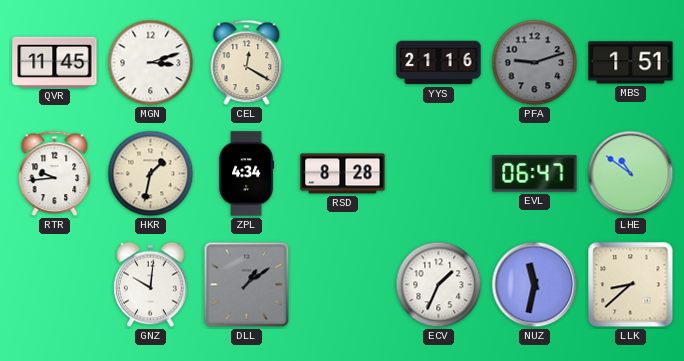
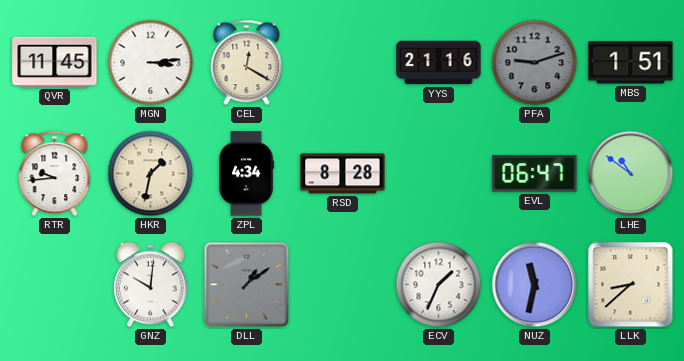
MGN: 3:12 -> 3:14
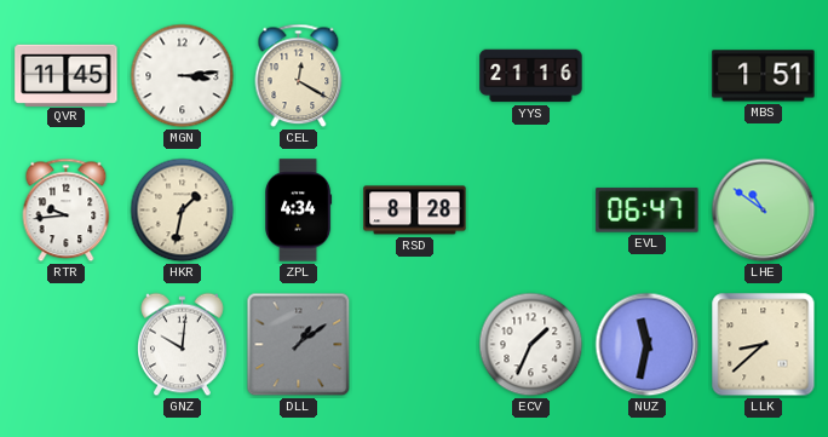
PFA: 9:12 -> none
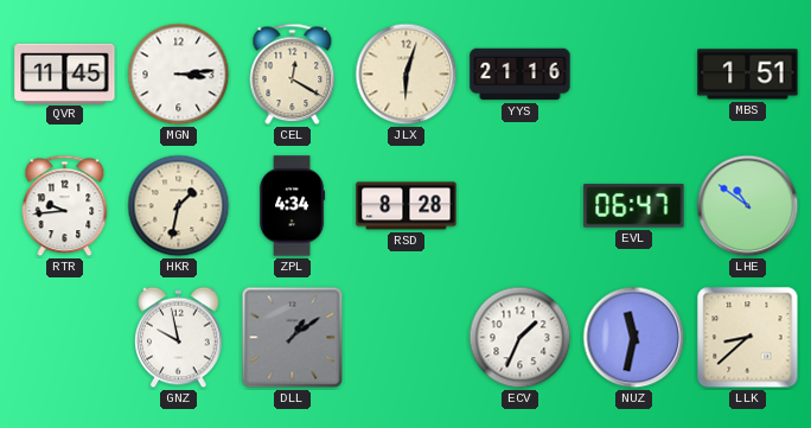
JLX: none -> 6:03
GNZ: 10:01 -> 9:58
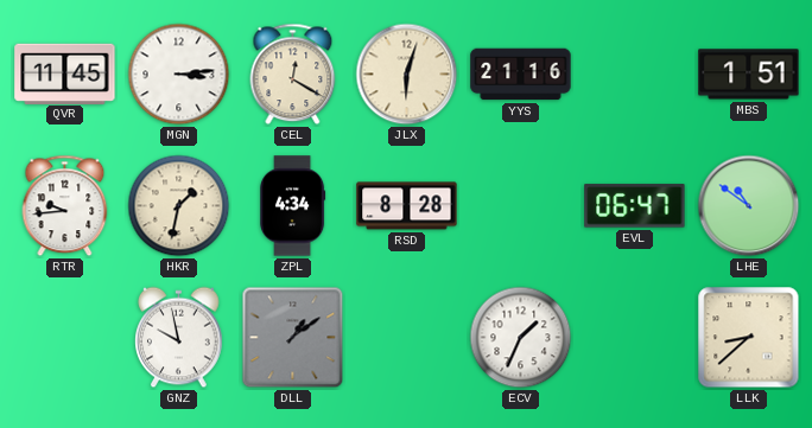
NUZ: 11:32 -> none
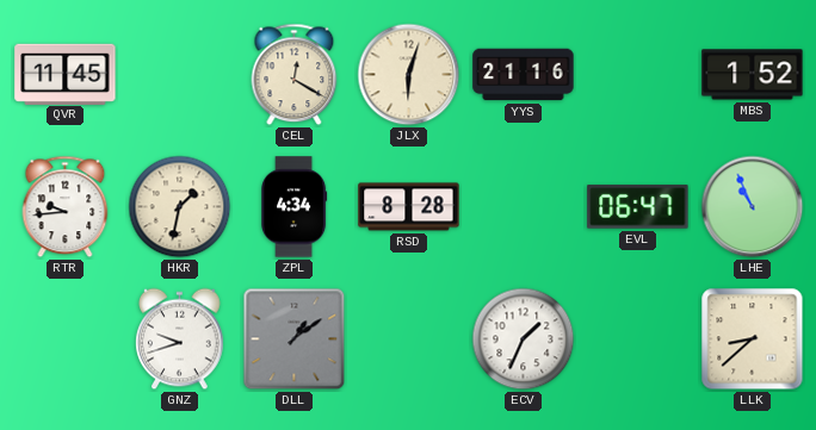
MGN: 3:14 -> none
MBS: 1:51 -> 1:52
LHE: 10:51 -> 10:56
GNZ: 9:58 -> 9:42
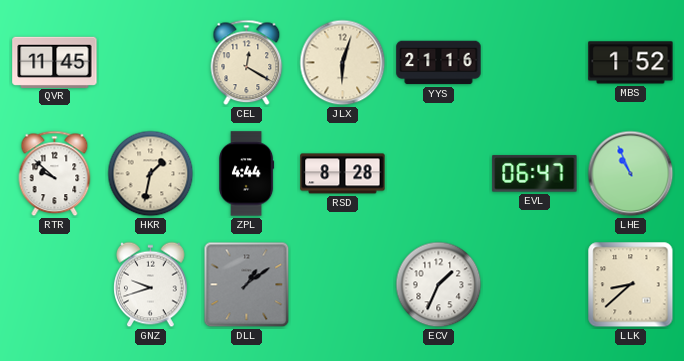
RTR: 9:44 -> 9:52
ZPL: 4:34 -> 4:44
